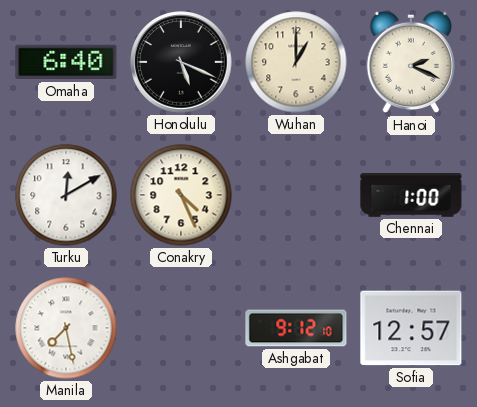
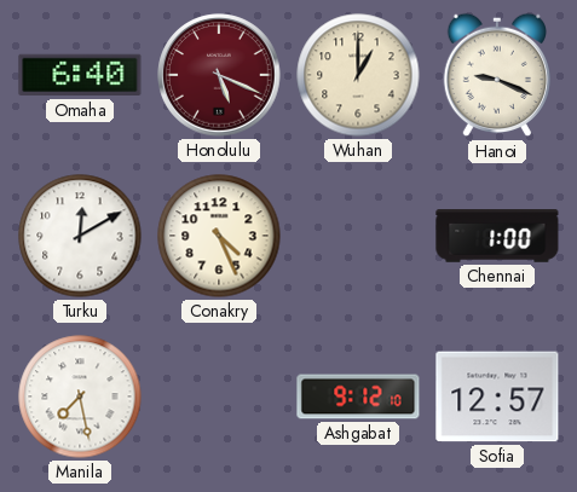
Honolulu dial: black -> burgundy
Hanoi: 2:19 -> 9:19
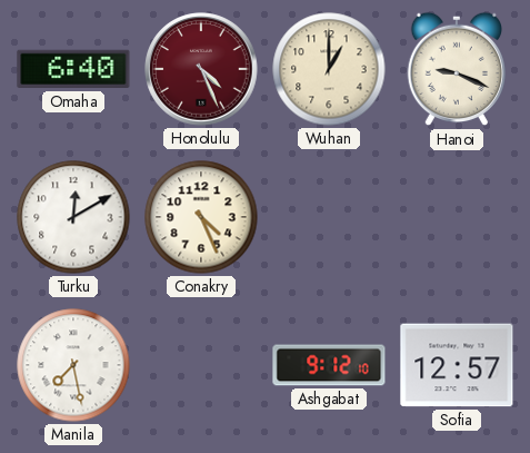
Honolulu: 5:19 -> 4:26
Chennai: 1:00 -> none
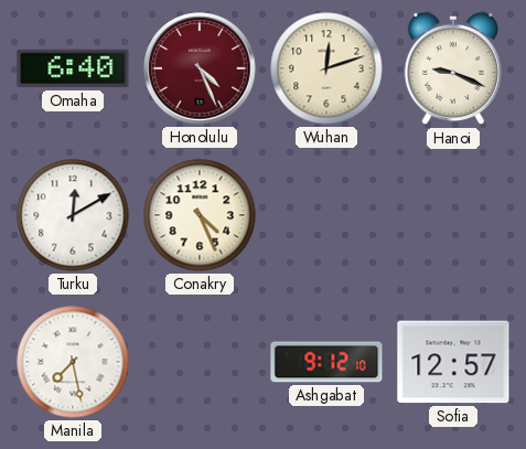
Wuhan: 1:00 -> 12:12
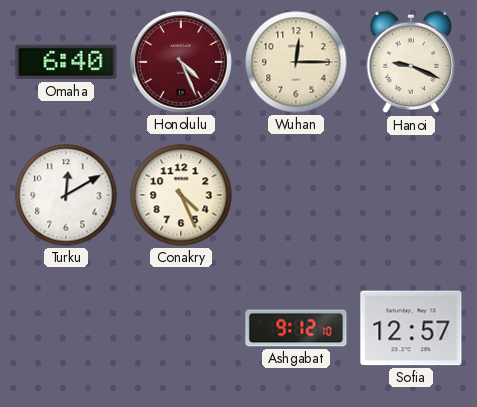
Wuhan: 12:12 -> 12:15
Manila: 7:28 -> none
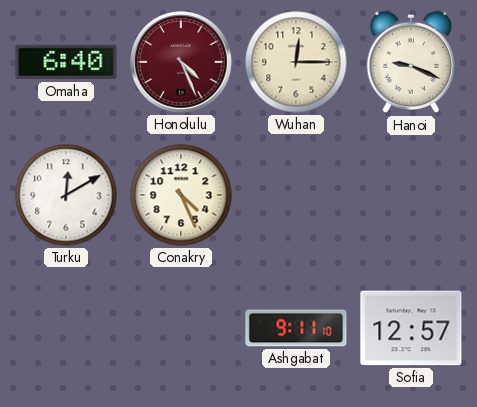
Ashgabat: 9:12 -> 9:11
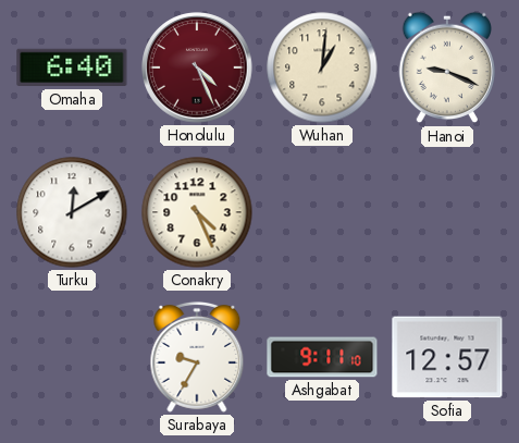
Wuhan: 12:15 -> 1:01
Surabaya: none -> 9:35
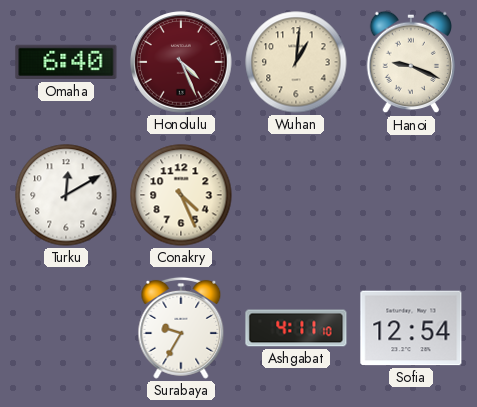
Ashgabat: 9:11 -> 4:11
Sofia: 12:57 -> 12:54
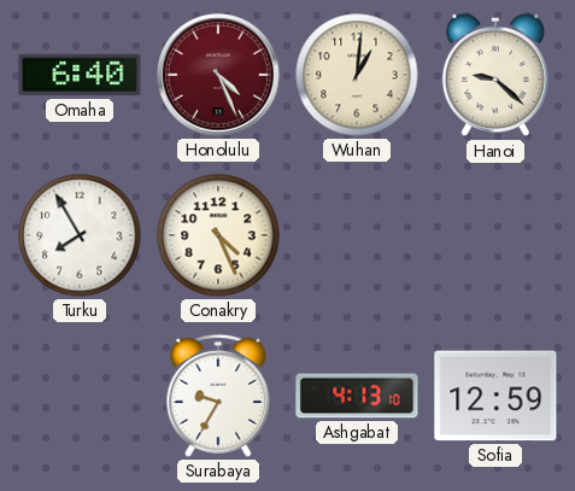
Hanoi: 9:19 -> 9:22
Turku: 12:10 -> 7:55
Ashgabat: 4:11 -> 4:13
Sofia: 12:54 -> 12:59
